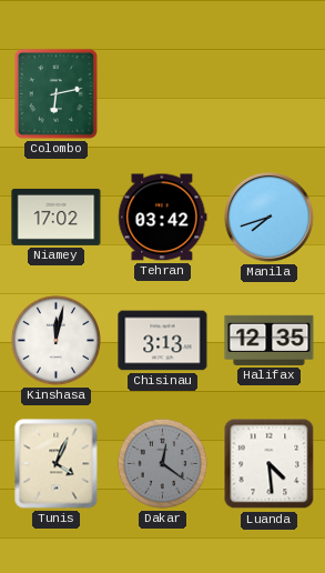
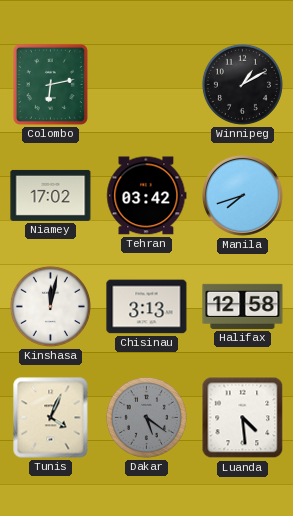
Winnipeg: none -> 1:10
Halifax: 12:35 -> 12:58
Dakar: 12:21 -> 5:21
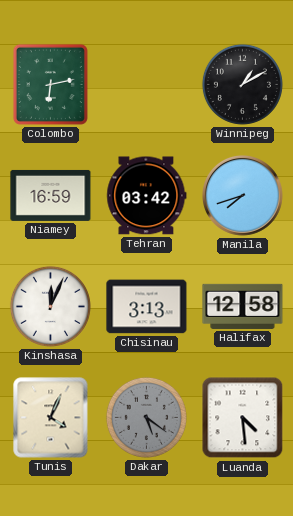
Niamey: 17:02 -> 16:59
Kinshasa: 12:02 -> 12:04
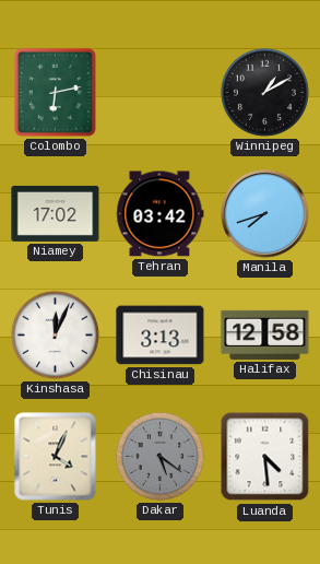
Niamey: 16:59 -> 17:02
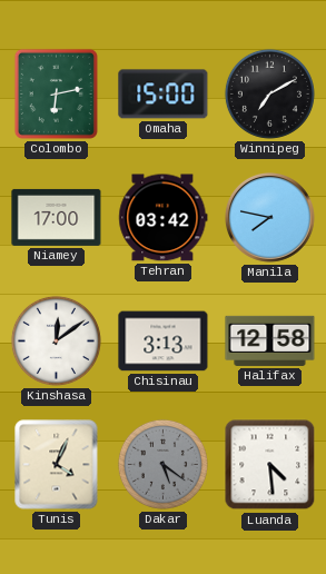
Omaha: none -> 15:00
Winnipeg: 1:10 -> 7:10
Niamey: 17:02 -> 17:00
Manila: 7:42 -> 7:47
Kinshasa: 12:04 -> 12:09
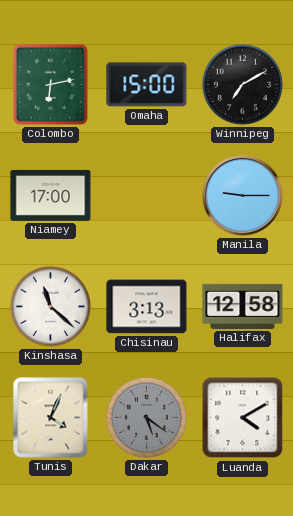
Tehran: 03:42 -> none
Manila: 7:47 -> 9:15
Kinshasa: 12:09 -> 11:22
Luanda: 4:29 -> 4:10
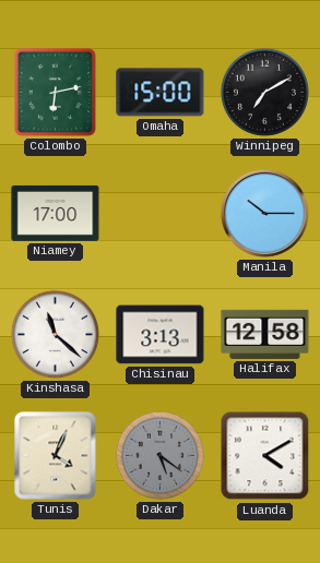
Manila: 9:15 -> 10:15
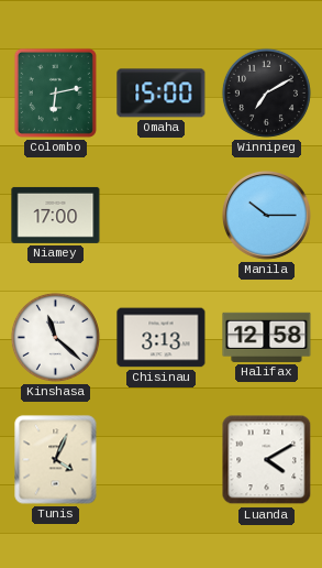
Dakar: 5:21 -> none
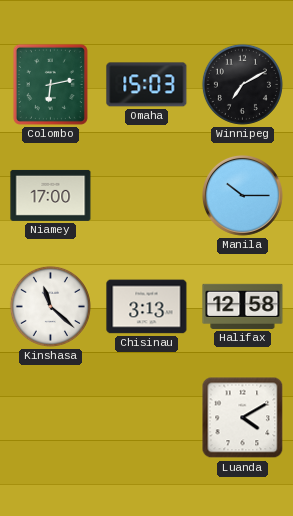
Omaha: 15:00 -> 15:03
Tunis: 4:04 -> none
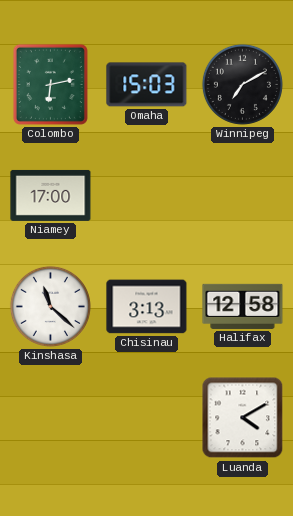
Manila: 10:15 -> none
